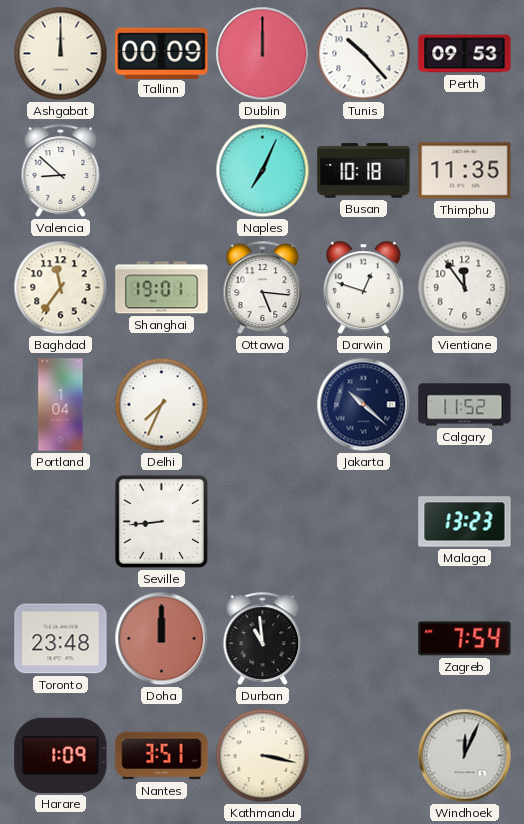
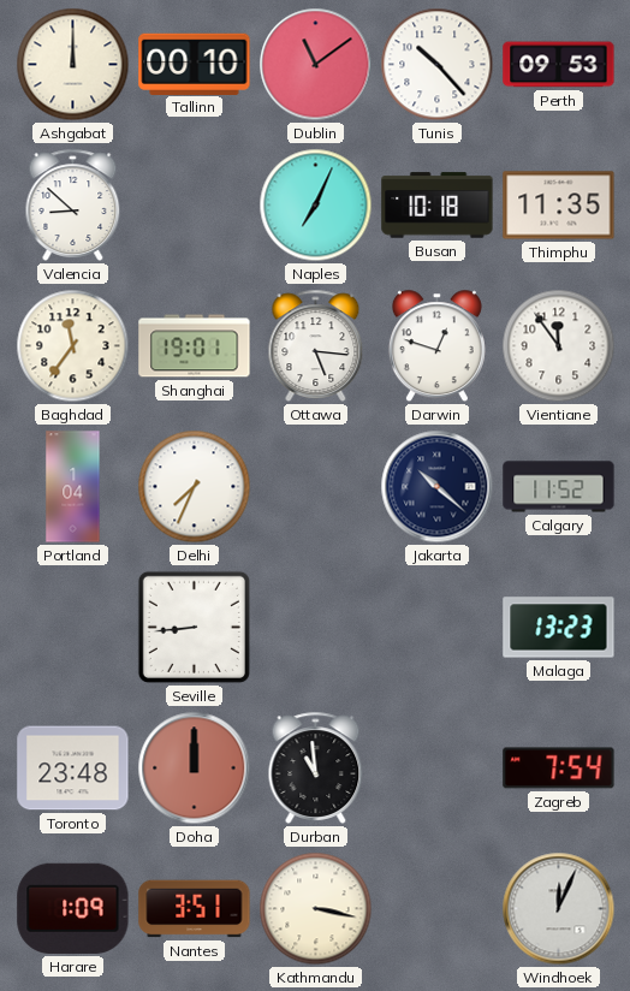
Tallinn: 00:09 -> 00:10
Dublin: 12:00 -> 11:09
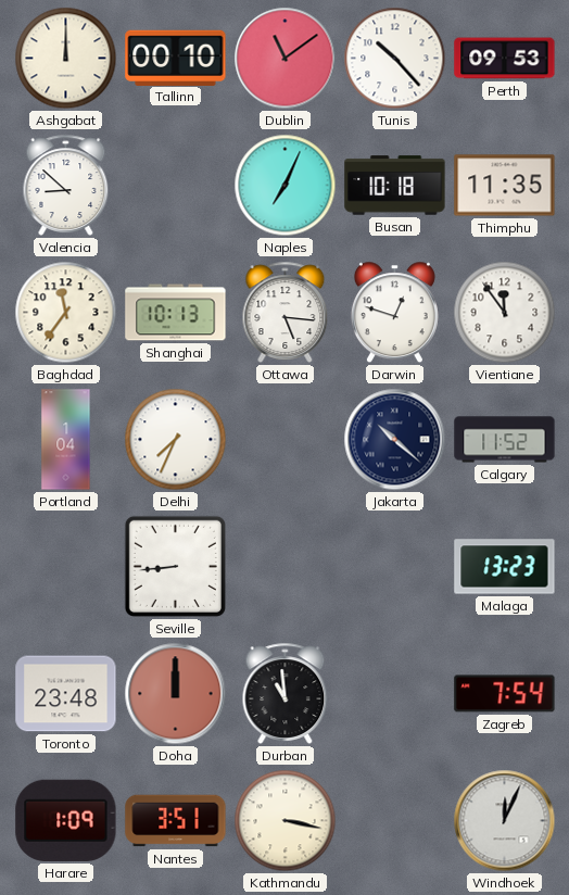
Shanghai: 19:01 -> 10:13
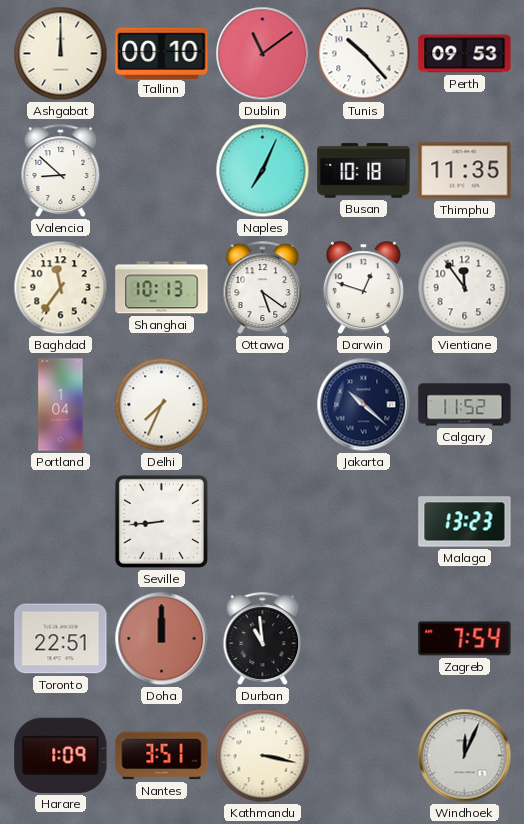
Ottawa: 5:16 -> 5:21
Toronto: 23:48 -> 22:51
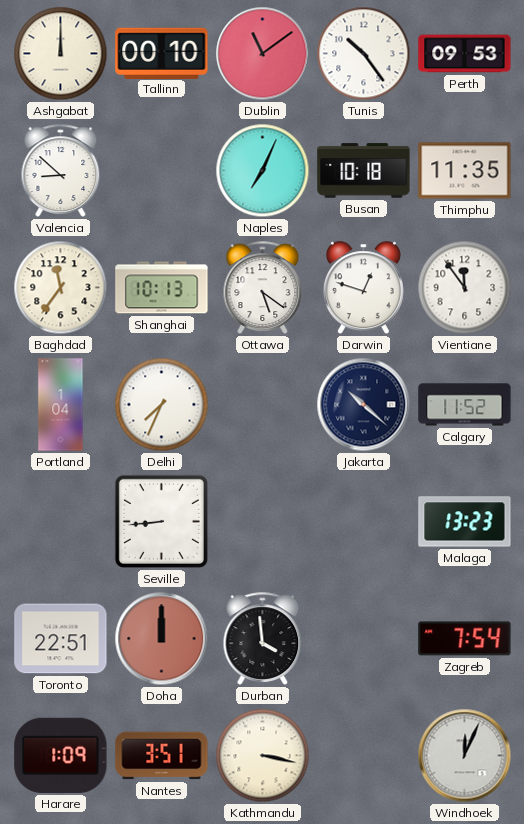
Tunis: 10:23 -> 10:24
Durban: 10:59 -> 3:59
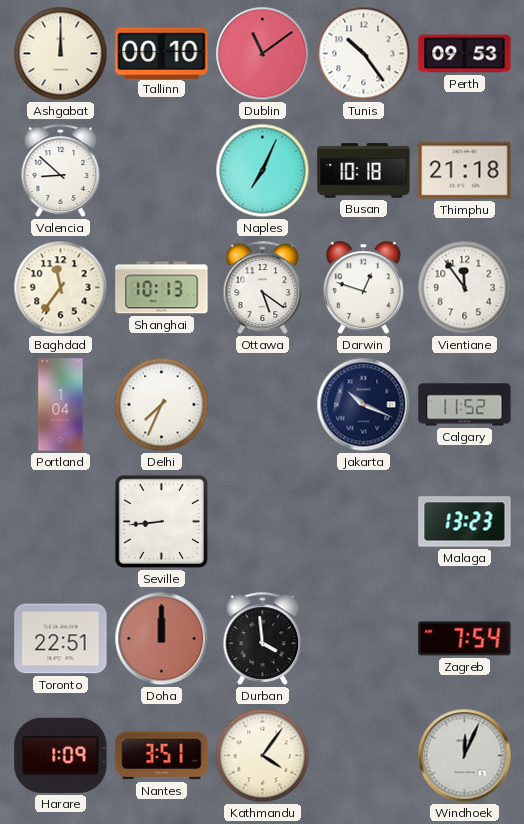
Thimphu: 11:35 -> 21:18
Jakarta: 10:22 -> 10:19
Kathmandu: 3:17 -> 4:06
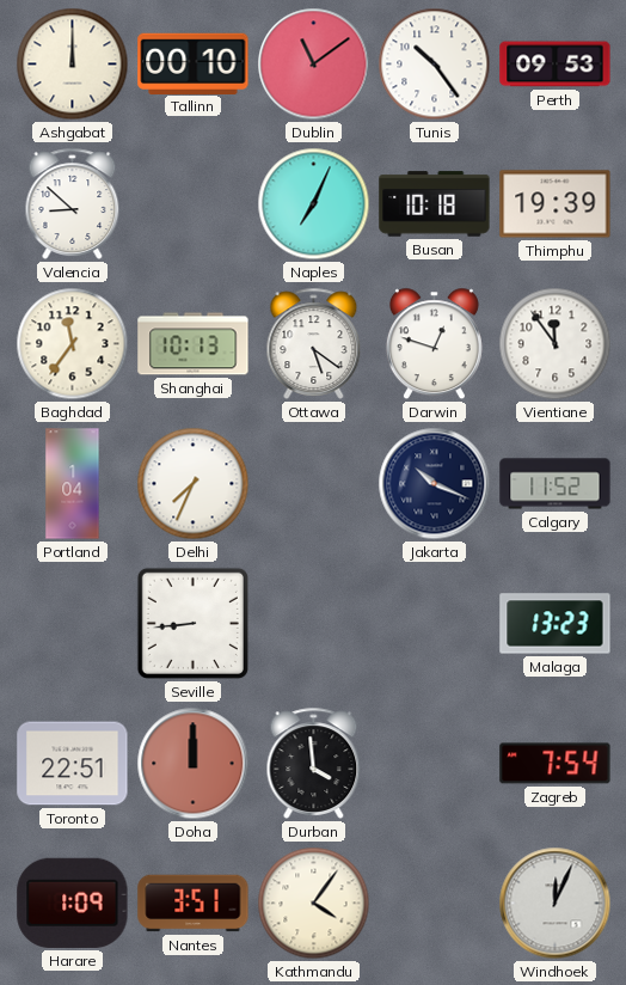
Thimphu: 21:18 -> 19:39
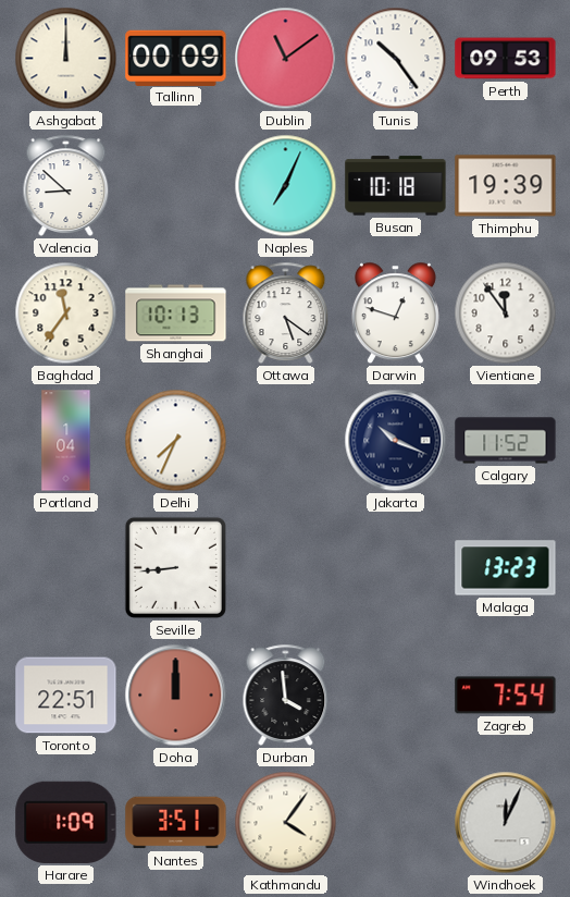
Tallinn: 00:10 -> 00:09
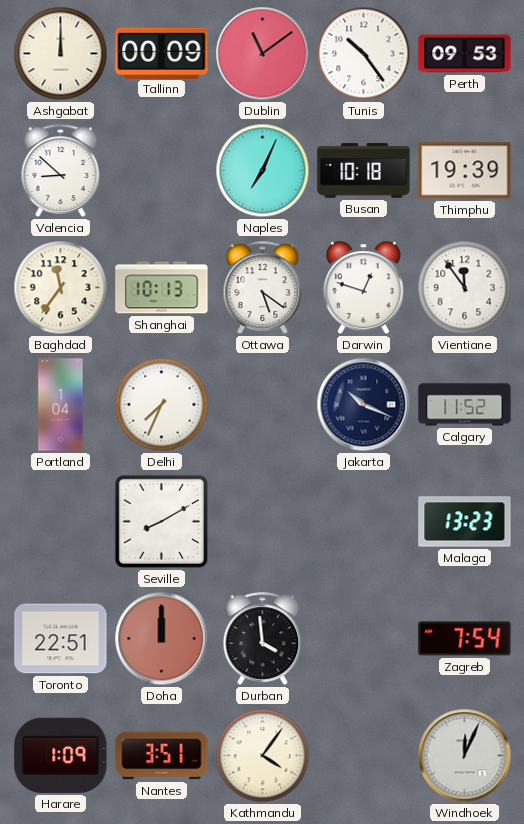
Seville: 8:44 -> 8:10
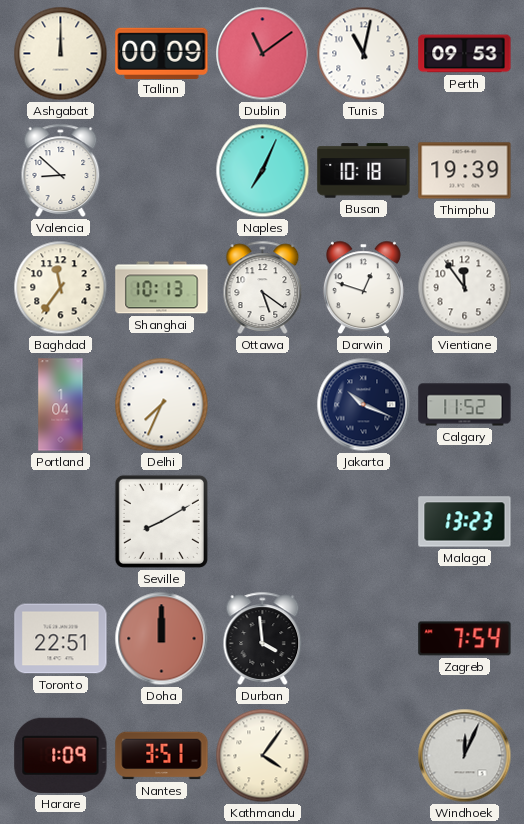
Tunis: 10:24 -> 11:02
